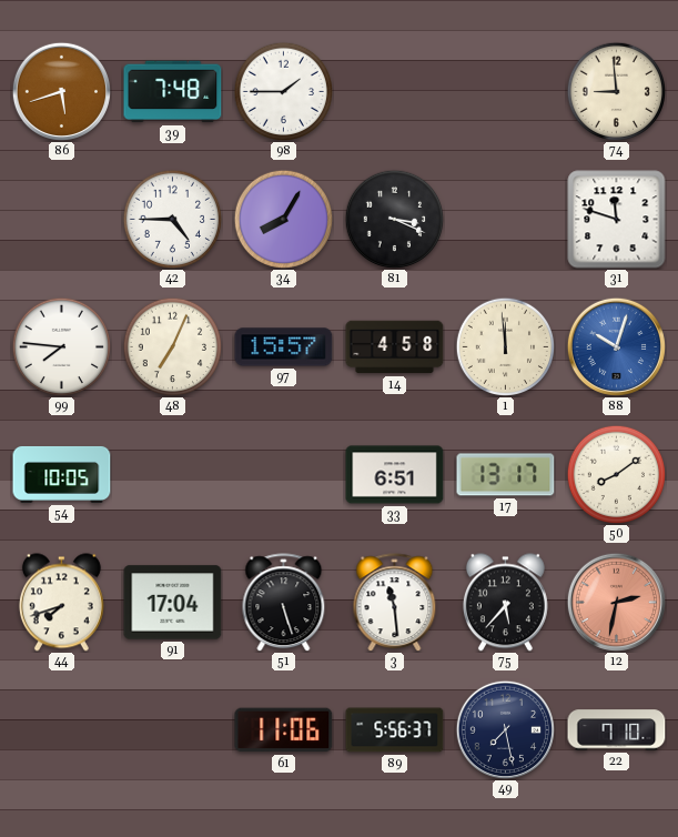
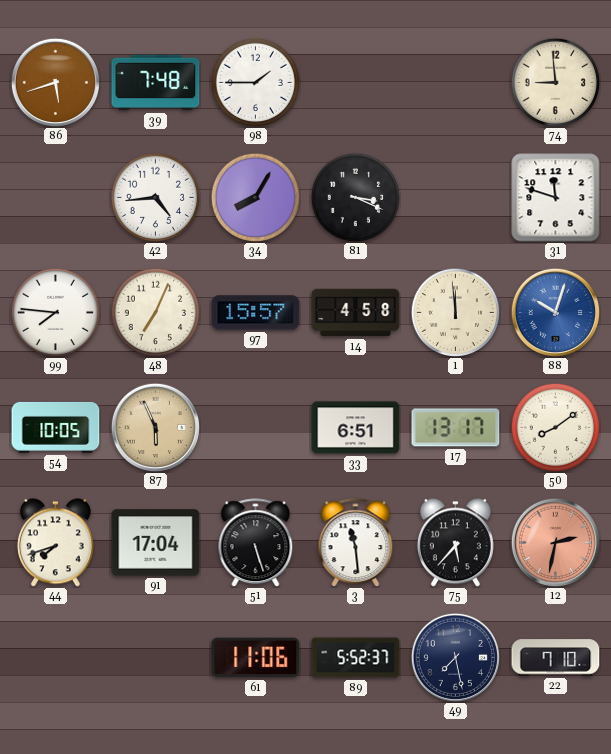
42: 4:45 -> 4:44
87: none -> 5:56
89: 5:56 -> 5:52
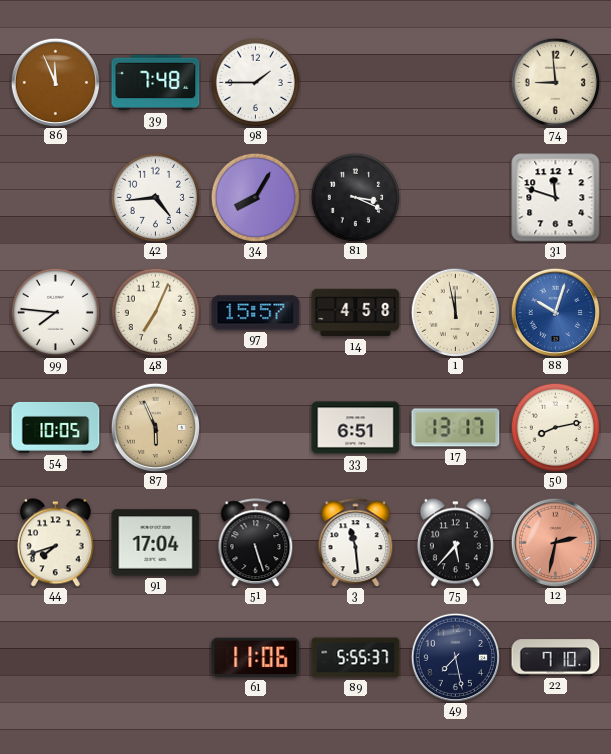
86: 5:42 -> 11:56
1: 11:59 -> 11:58
50: 8:09 -> 8:13
89: 5:52 -> 5:55
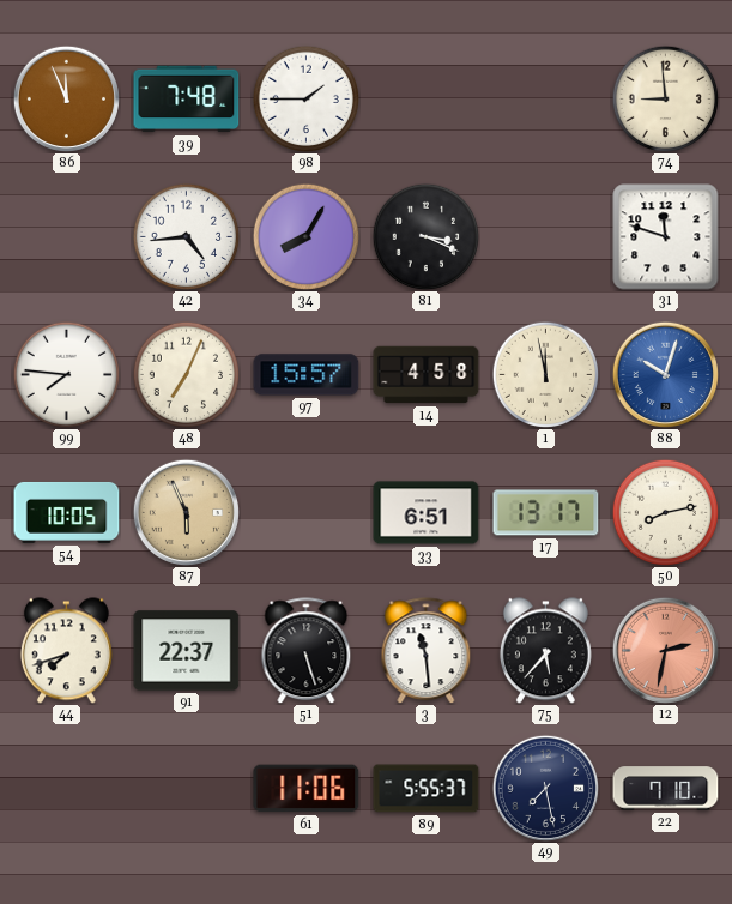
91: 17:04 -> 22:37
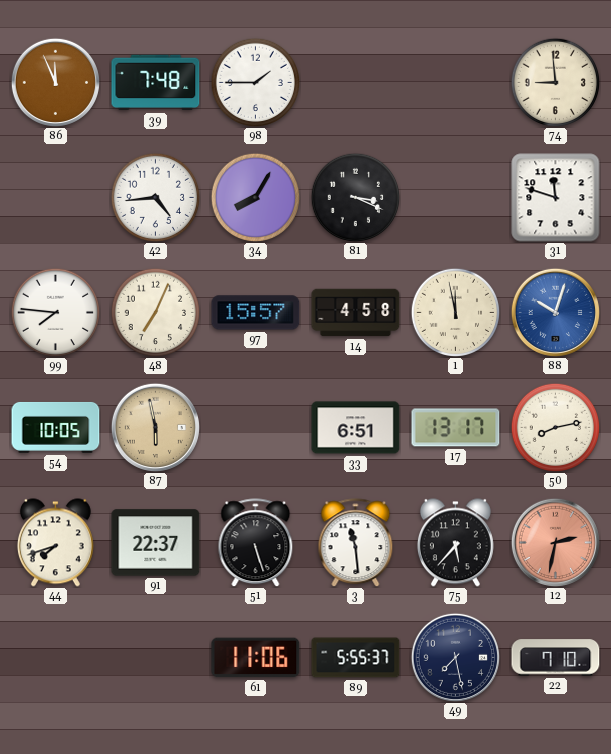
87: 5:56 -> 5:58
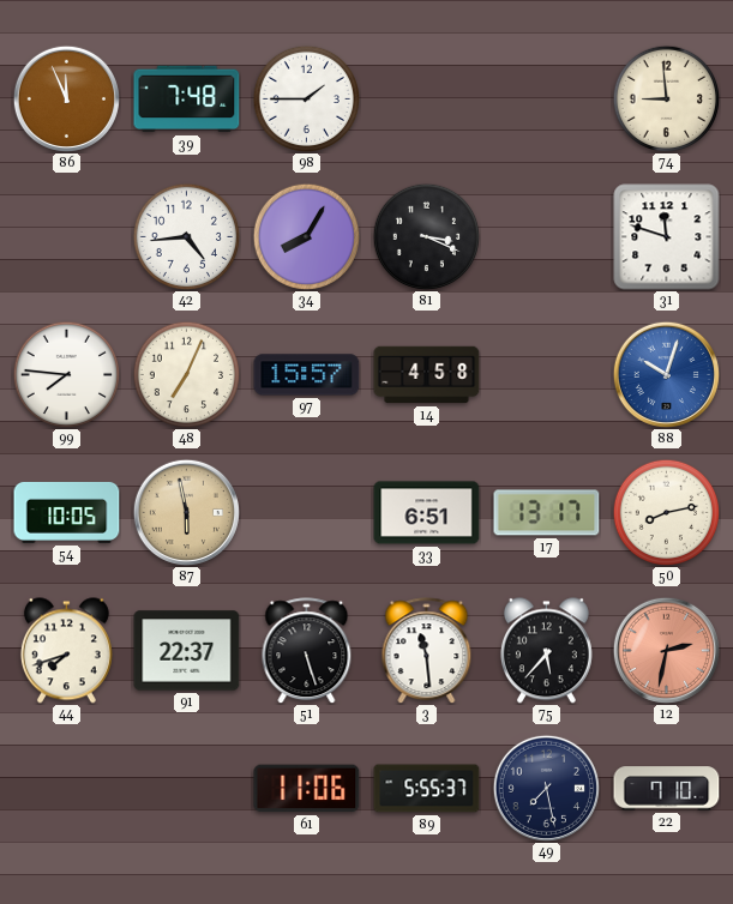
1: 11:58 -> none
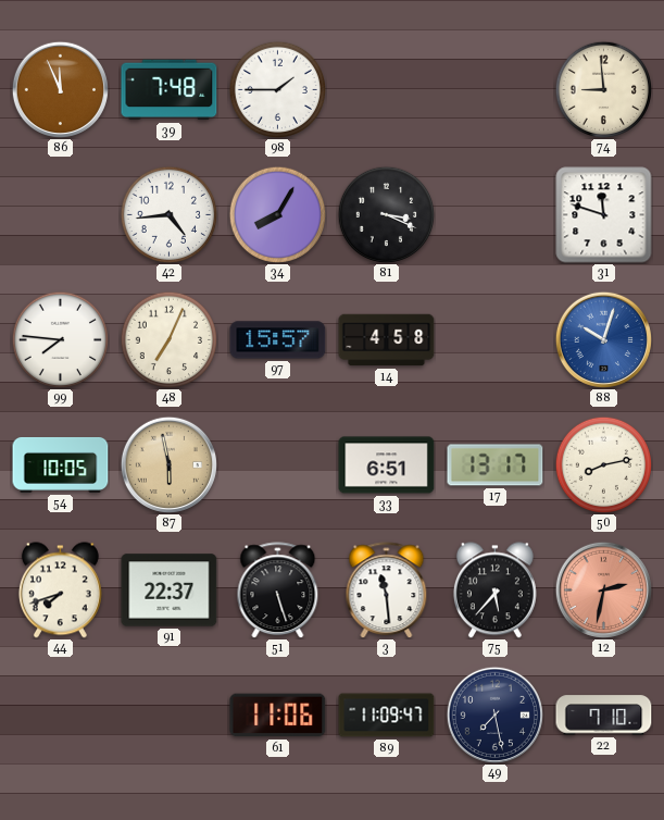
89: 5:55 -> 11:09
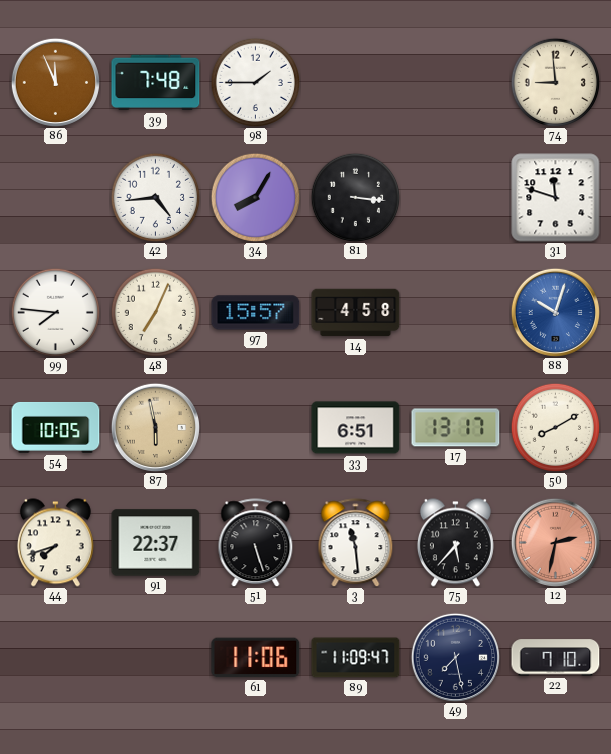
81: 3:19 -> 3:16
50: 8:13 -> 8:10
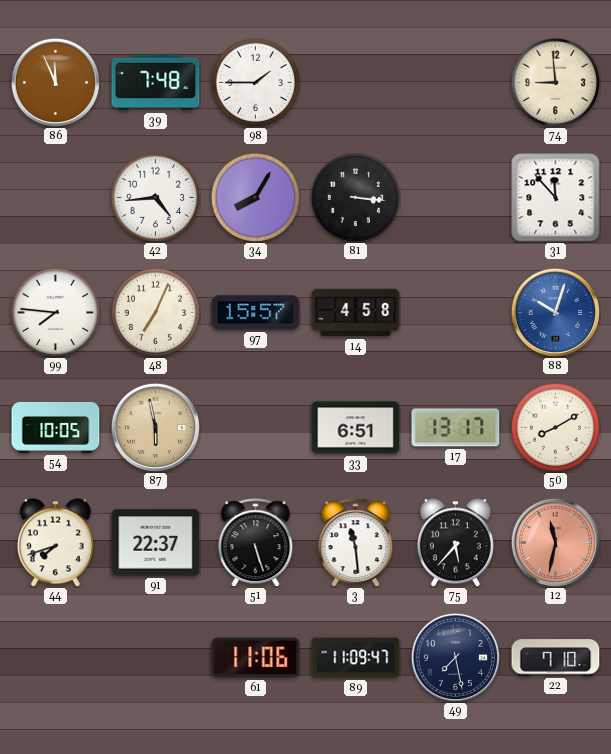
31: 11:48 -> 11:53
12: 2:32 -> 11:32
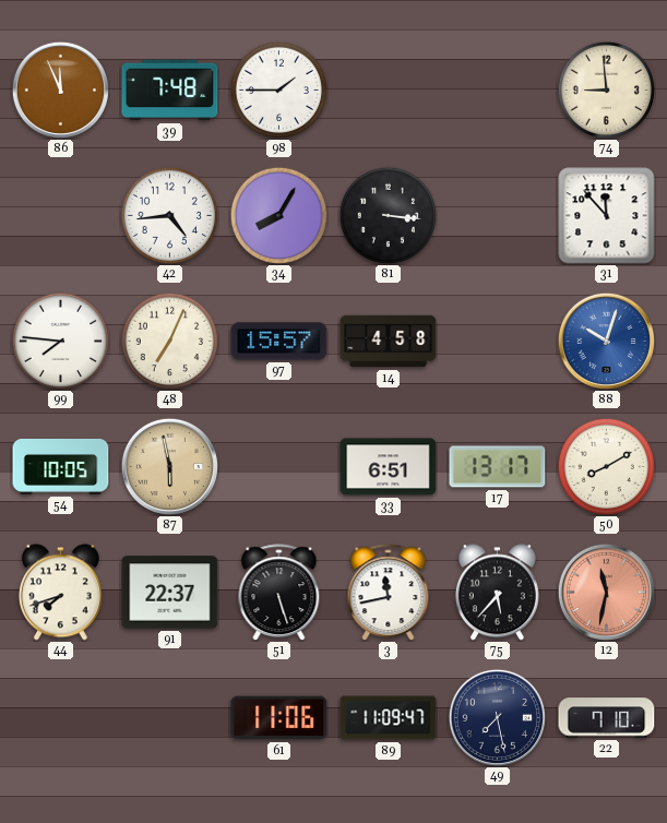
3: 11:29 -> 11:43
